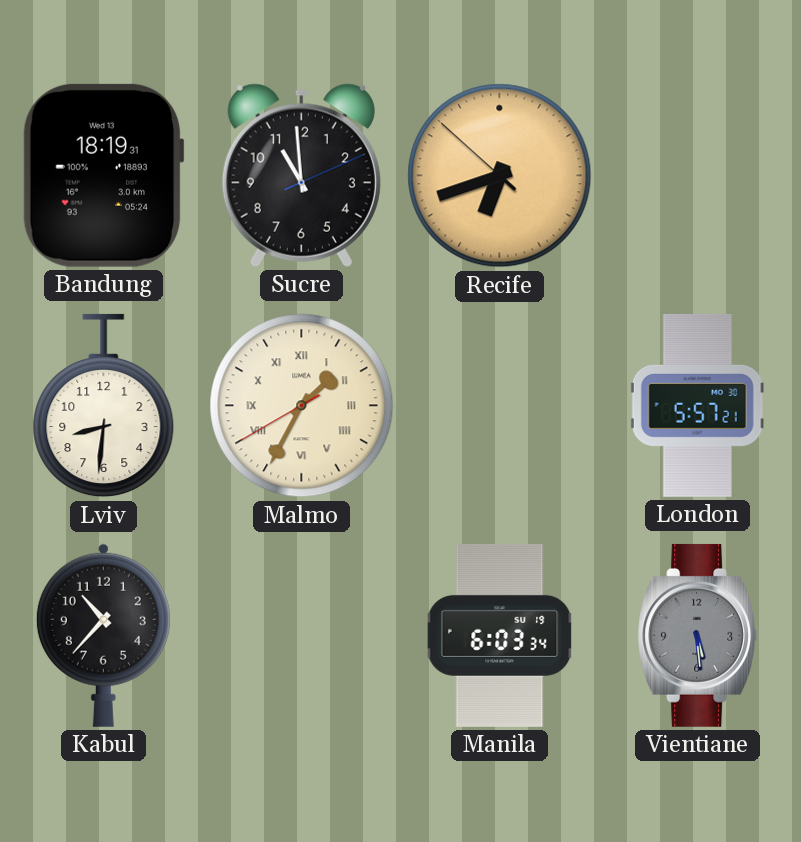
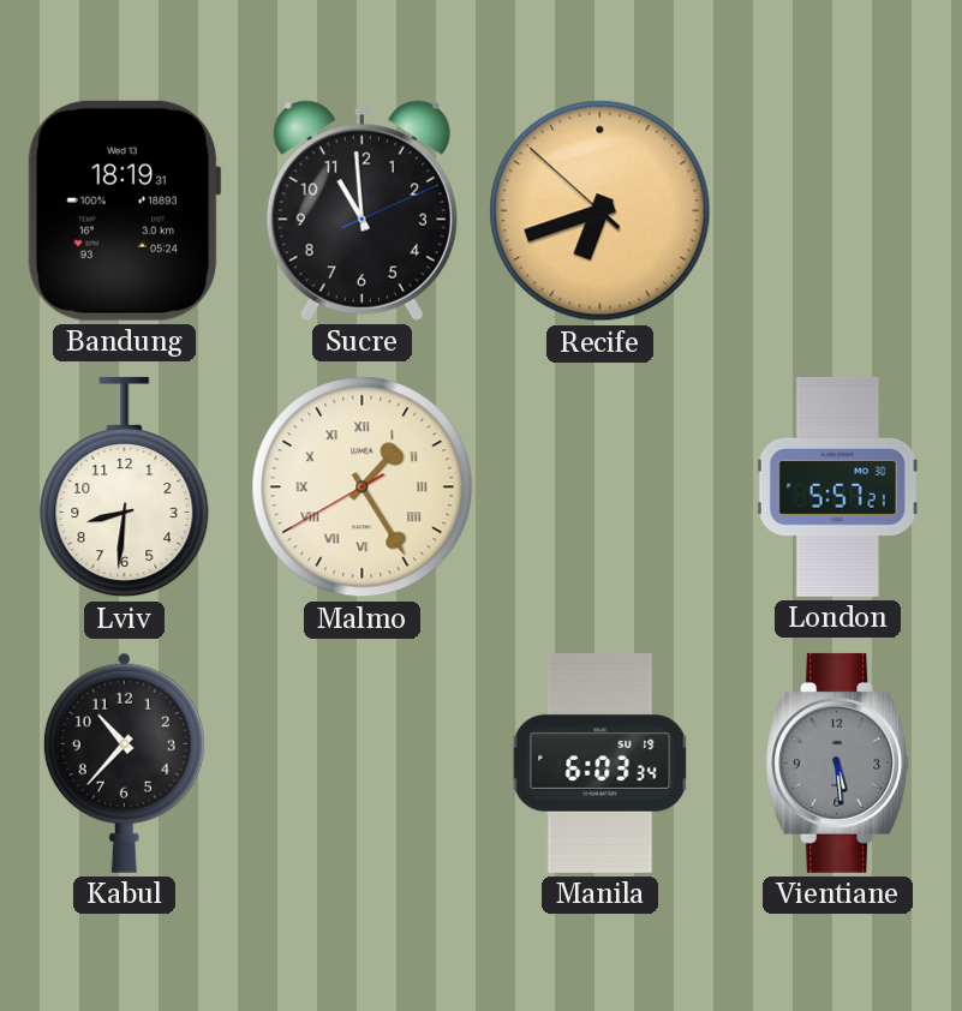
Malmo: 1:34 -> 1:24
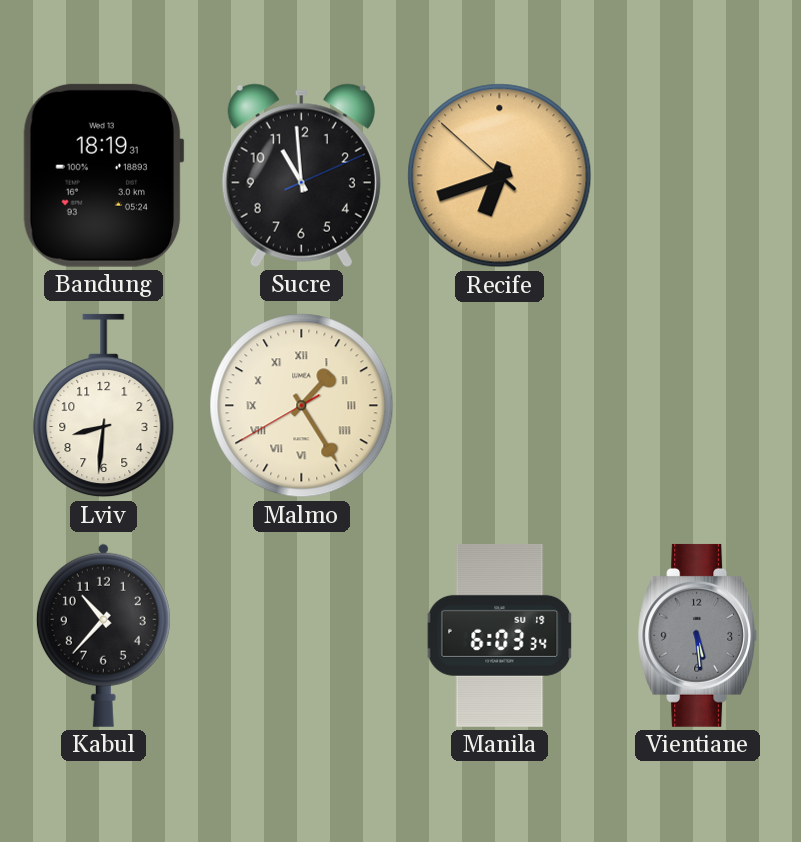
London: 5:57 -> none
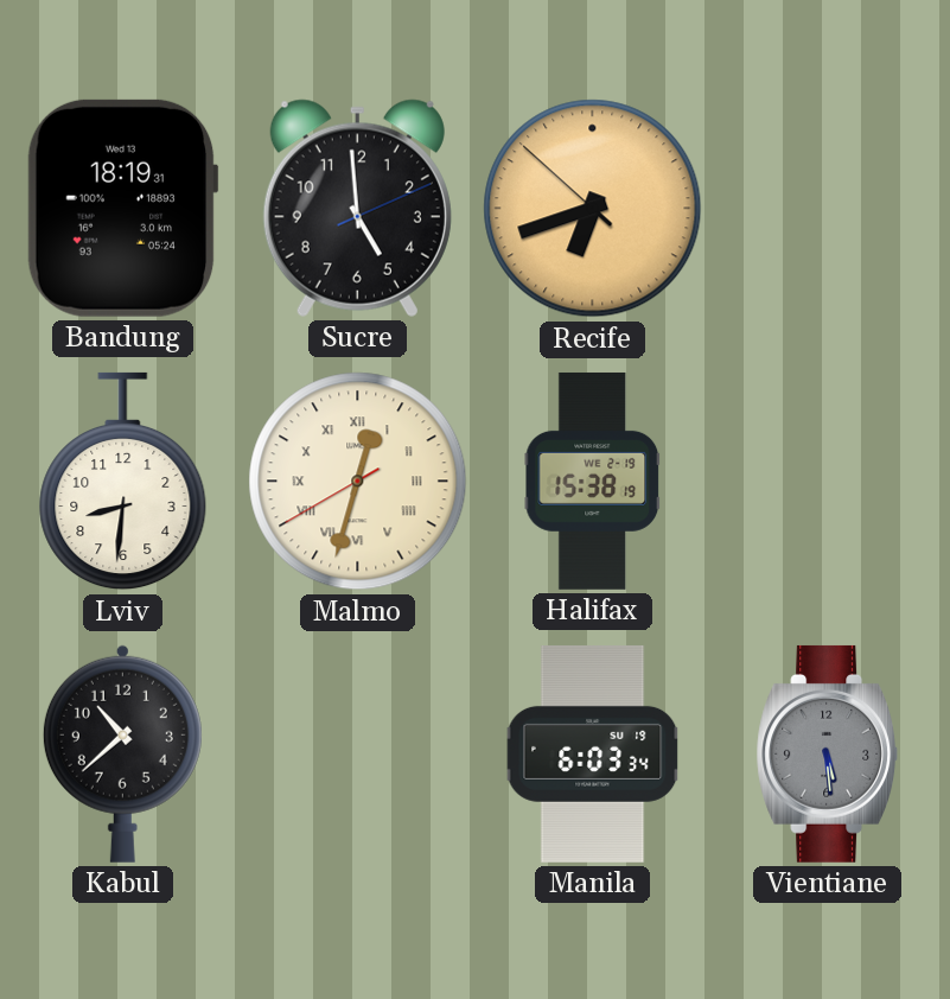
Sucre: 10:59 -> 4:59
Malmo: 1:24 -> 12:32
Halifax: none -> 15:38
Kabul: 10:37 -> 10:38
